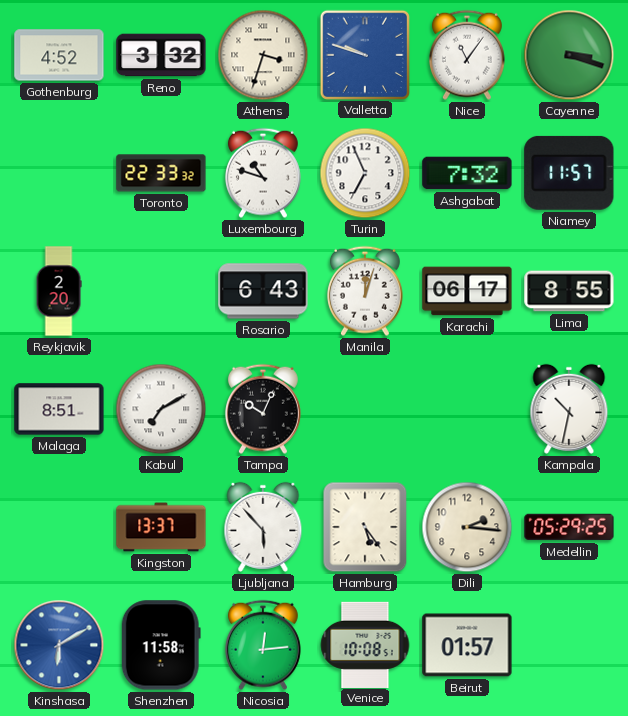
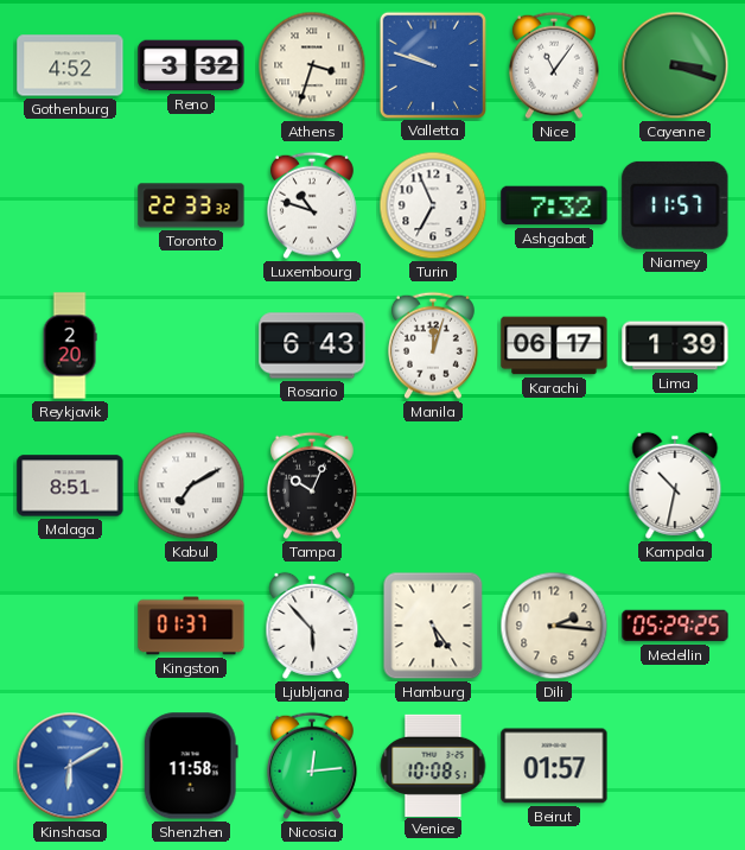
Lima: 8:55 -> 1:39
Kingston: 13:37 -> 01:37
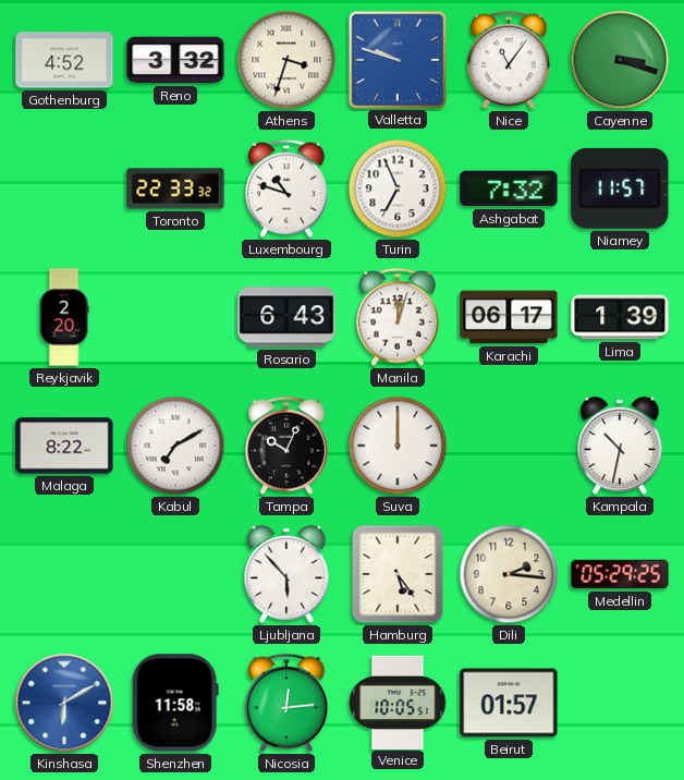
Malaga: 8:51 -> 8:22
Suva: none -> 12:00
Kingston: 01:37 -> none
Venice: 10:08 -> 10:05
